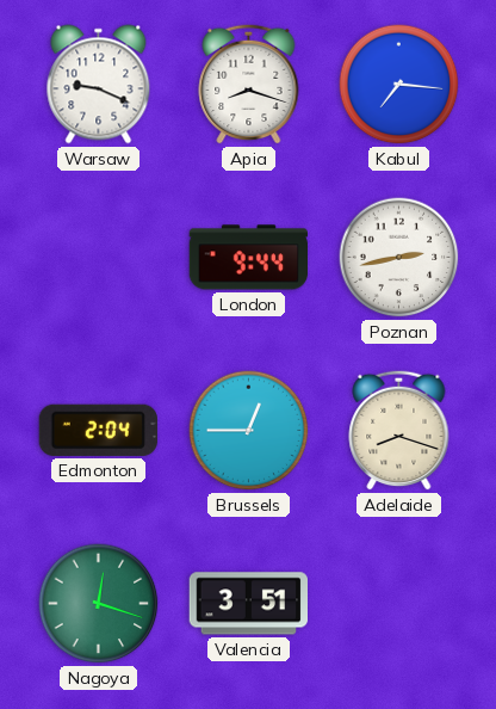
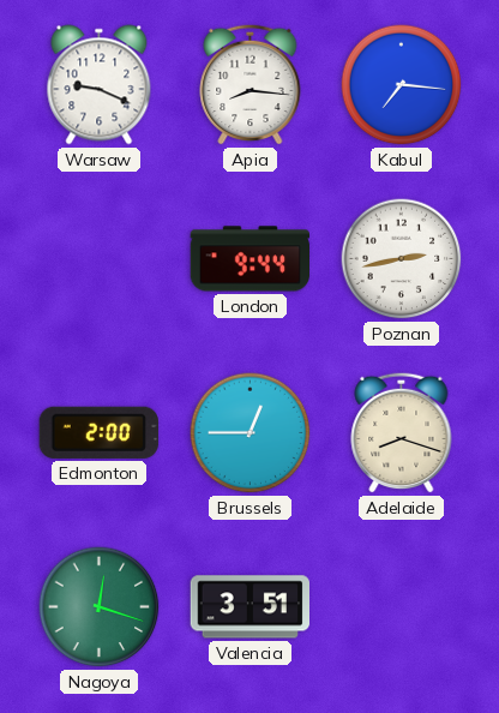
Apia: 8:18 -> 8:16
Edmonton: 2:04 -> 2:00
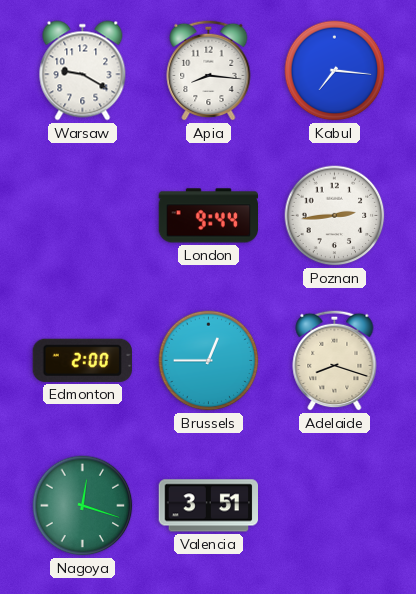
Warsaw: 9:19 -> 9:20
Poznan: 2:43 -> 2:44
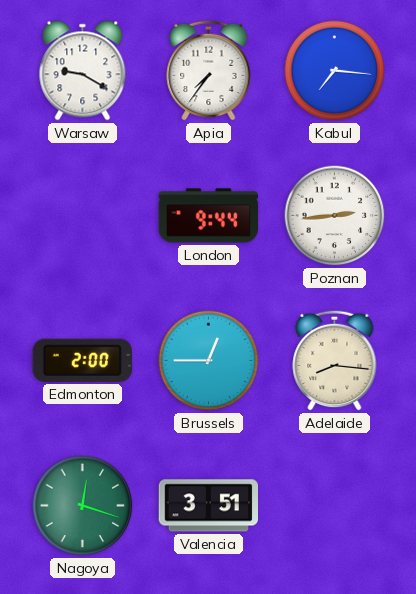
Apia: 8:16 -> 7:36
Adelaide: 8:18 -> 8:16
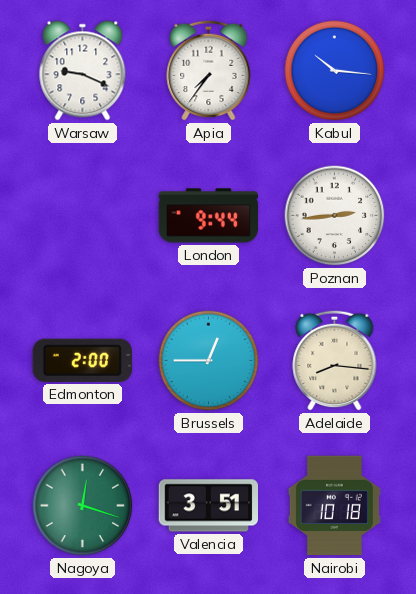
Warsaw: 9:20 -> 9:19
Kabul: 7:16 -> 10:16
Nairobi: none -> 10:18
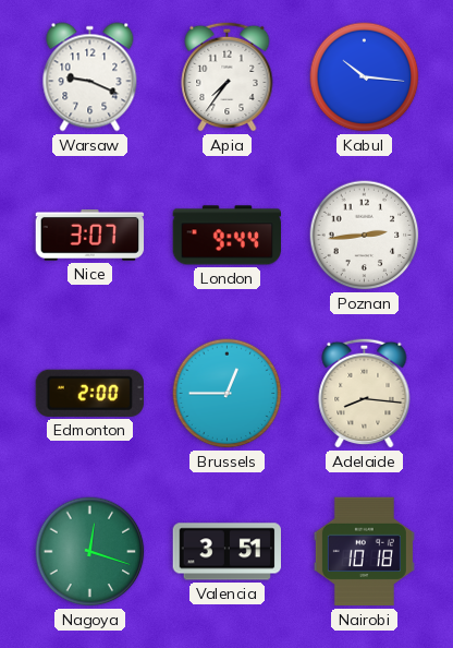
Nice: none -> 3:07
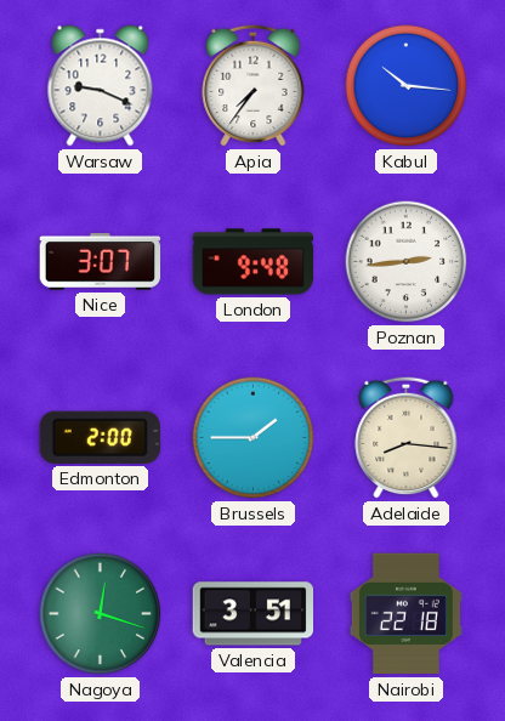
London: 9:44 -> 9:48
Brussels: 12:45 -> 1:45
Nairobi: 10:18 -> 22:18
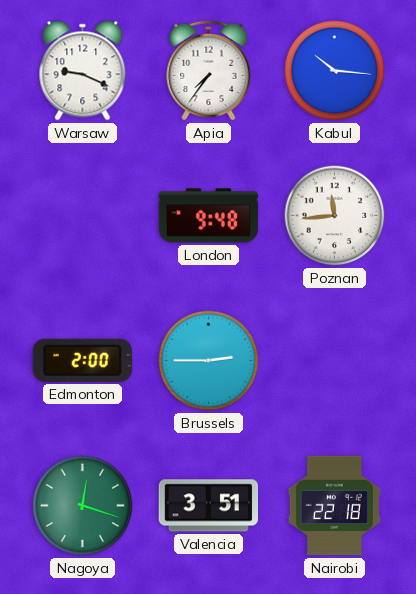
Nice: 3:07 -> none
Poznan: 2:44 -> 11:44
Brussels: 1:45 -> 2:45
Adelaide: 8:16 -> none
